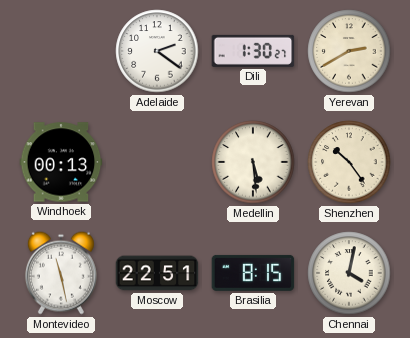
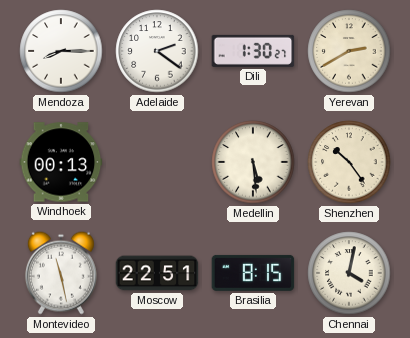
Mendoza: none -> 8:15
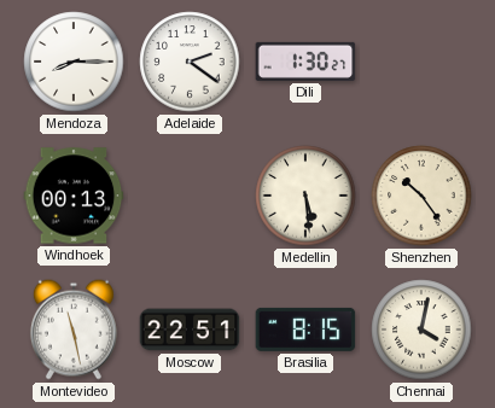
Yerevan: 2:40 -> none
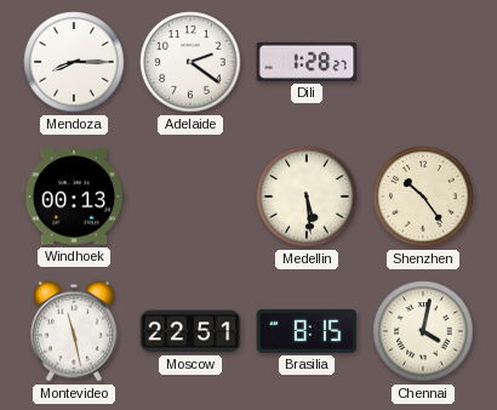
Dili: 1:30 -> 1:28
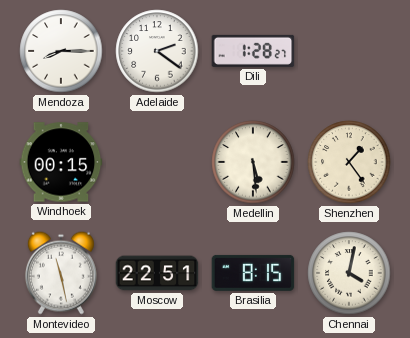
Windhoek: 00:13 -> 00:15
Shenzhen: 10:24 -> 1:24
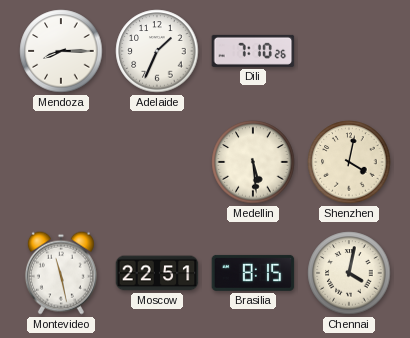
Adelaide: 2:21 -> 1:34
Dili: 1:28 -> 7:10
Windhoek: 00:15 -> none
Shenzhen: 1:24 -> 4:02
